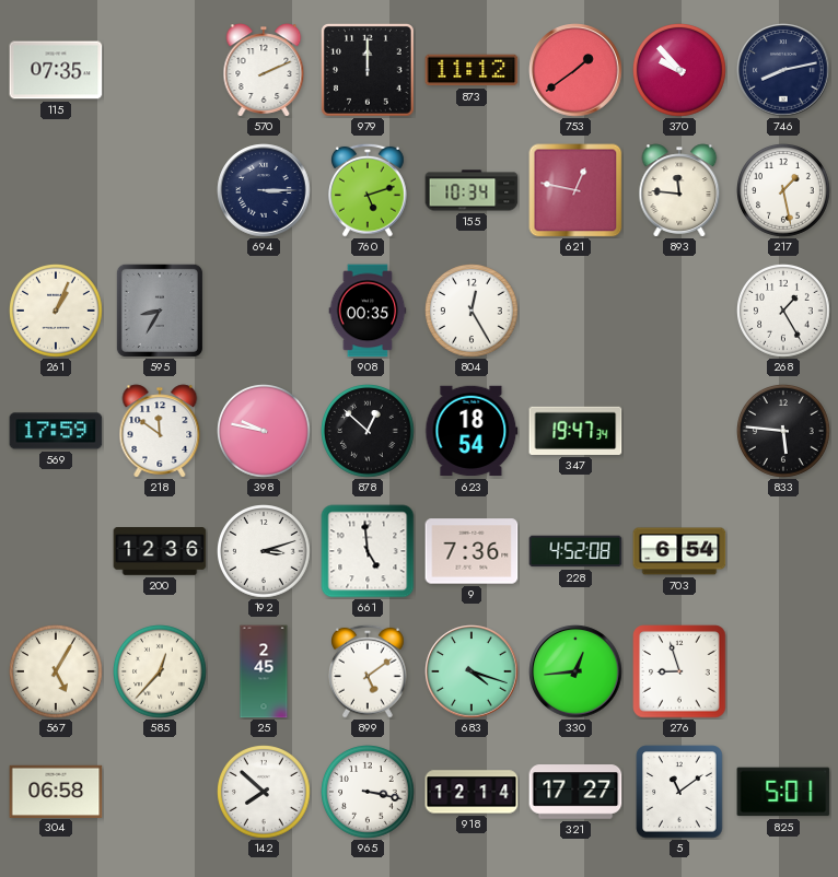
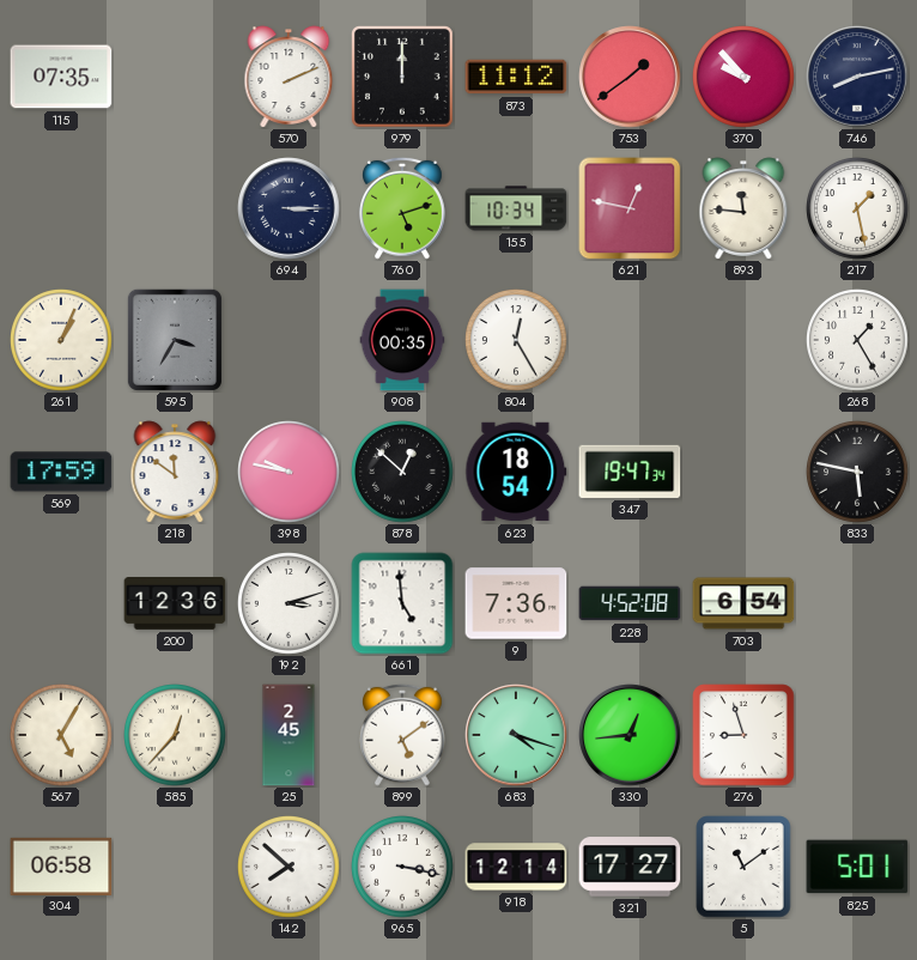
595: 8:35 -> 3:35
833: 5:46 -> 5:47
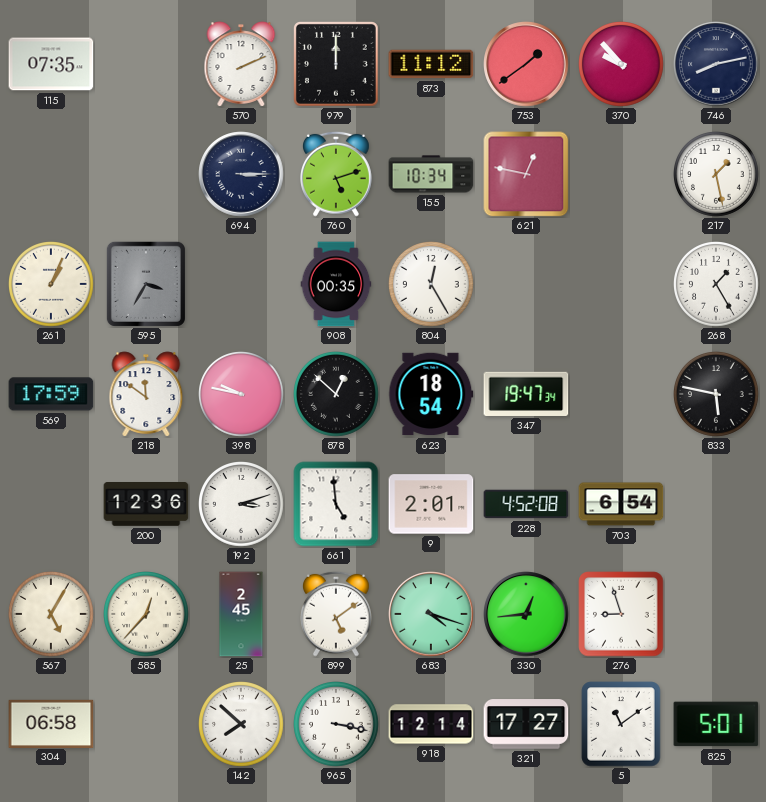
893: 11:46 -> none
9: 7:36 -> 2:01
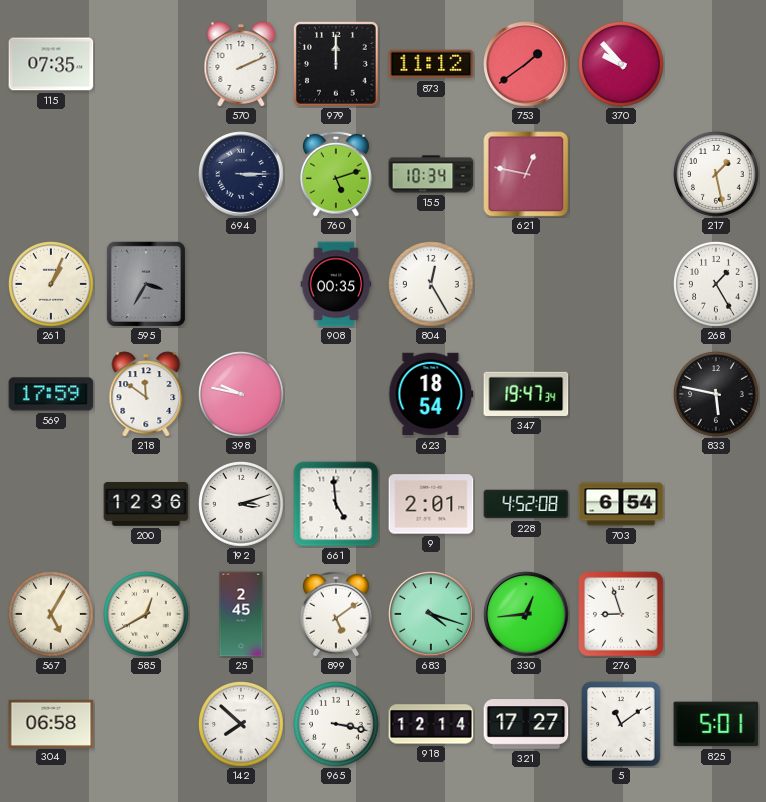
746: 8:13 -> none
878: 12:52 -> none
585: 12:37 -> 12:40
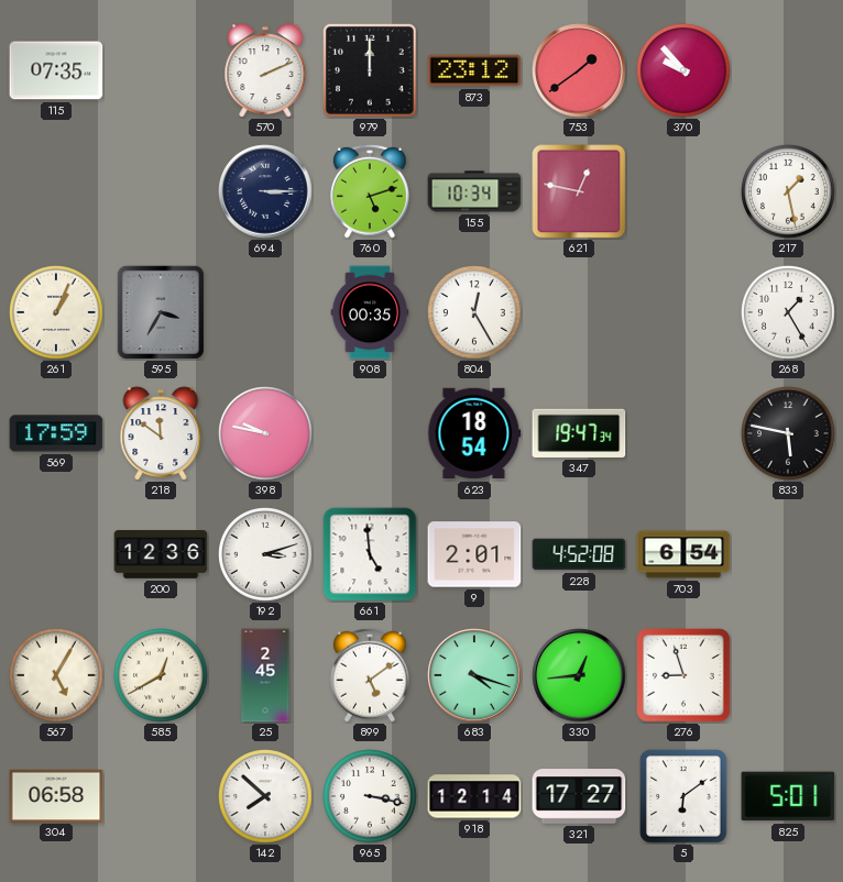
873: 11:12 -> 23:12
5: 11:09 -> 6:09
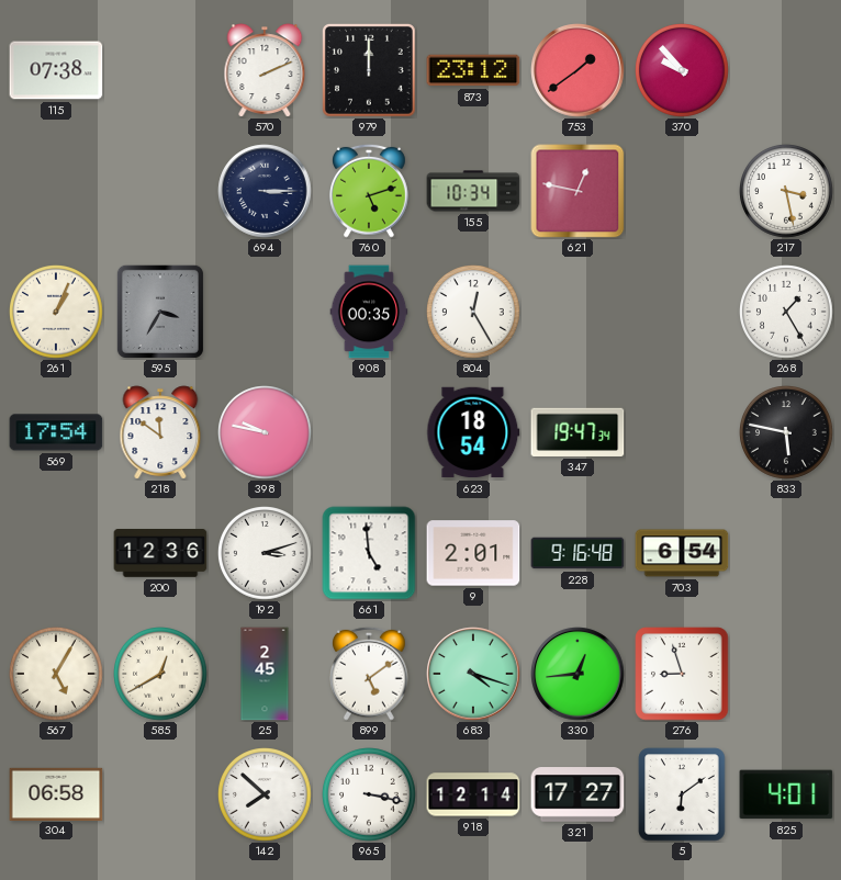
115: 07:35 -> 07:38
217: 1:28 -> 3:28
569: 17:59 -> 17:54
228: 4:52 -> 9:16
825: 5:01 -> 4:01
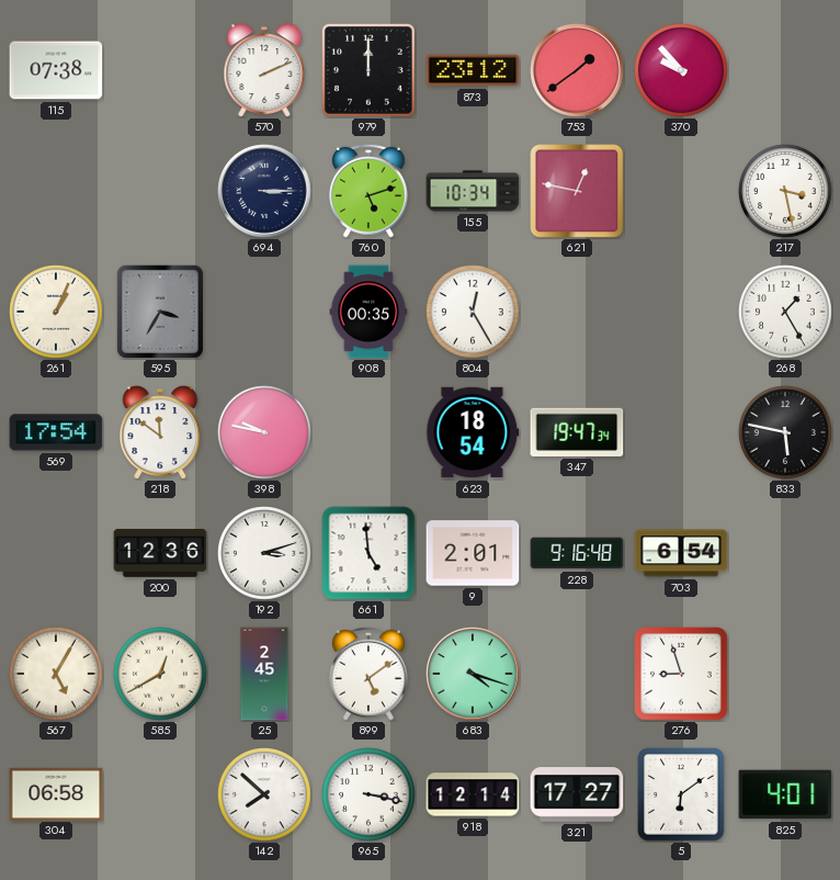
330: 12:44 -> none
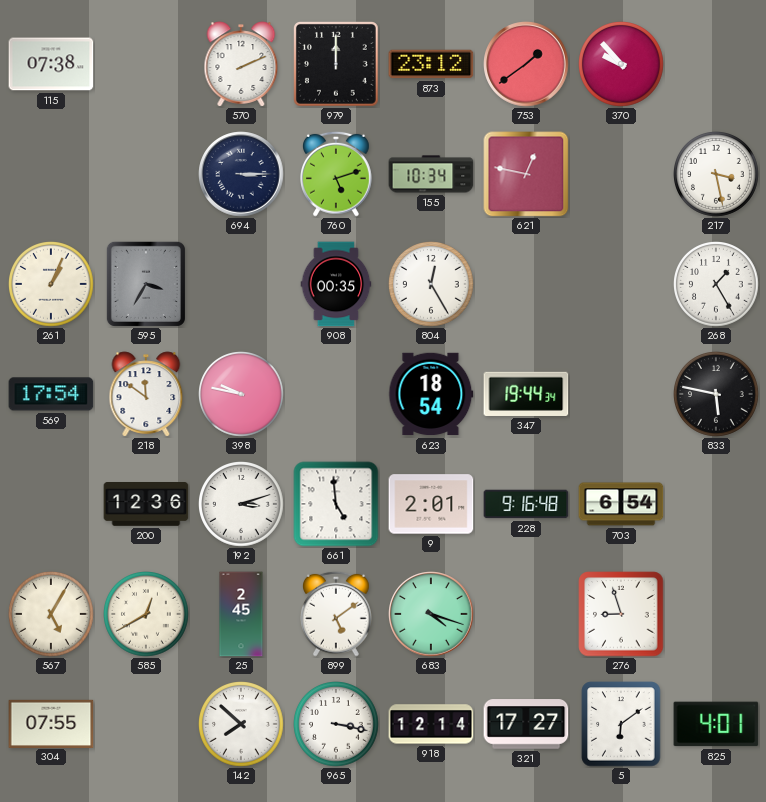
347: 19:47 -> 19:44
304: 06:58 -> 07:55
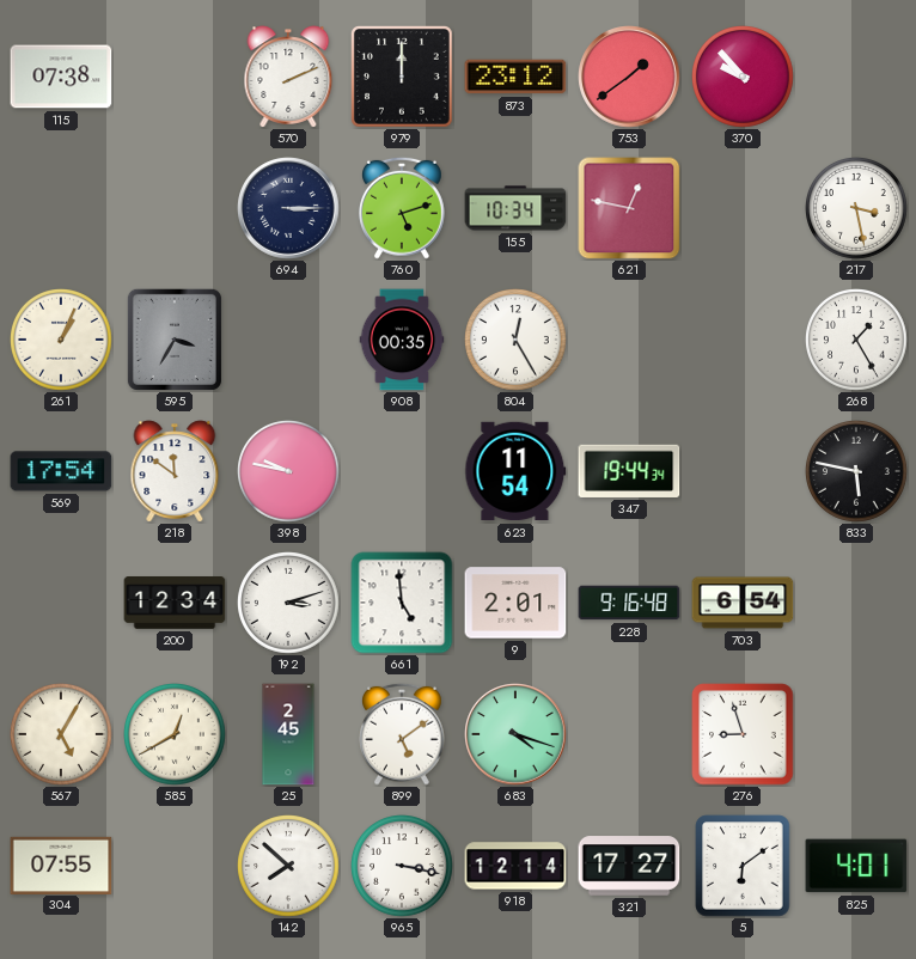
623: 18:54 -> 11:54
200: 12:36 -> 12:34
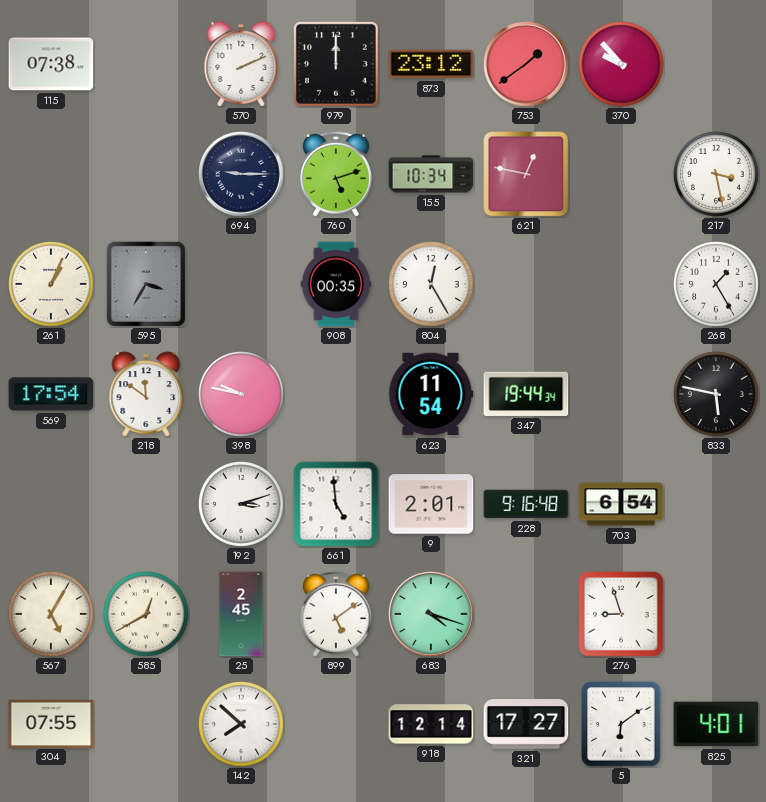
694: 3:15 -> 9:15
200: 12:34 -> none
965: 3:17 -> none
